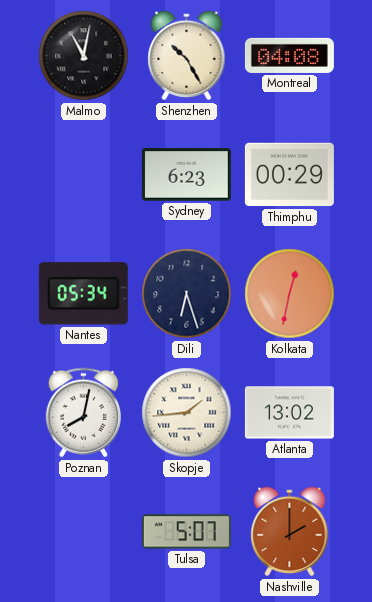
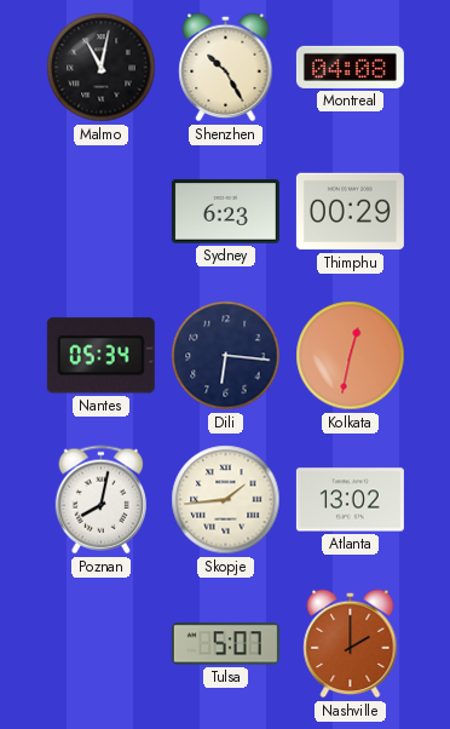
Dili: 6:27 -> 6:16
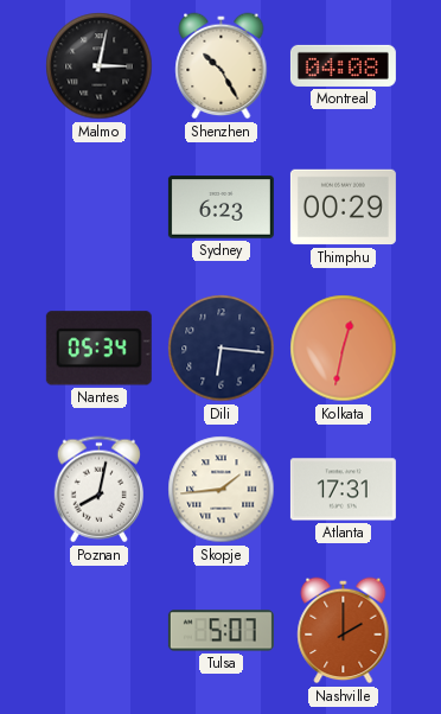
Malmo: 11:02 -> 3:02
Atlanta: 13:02 -> 17:31
